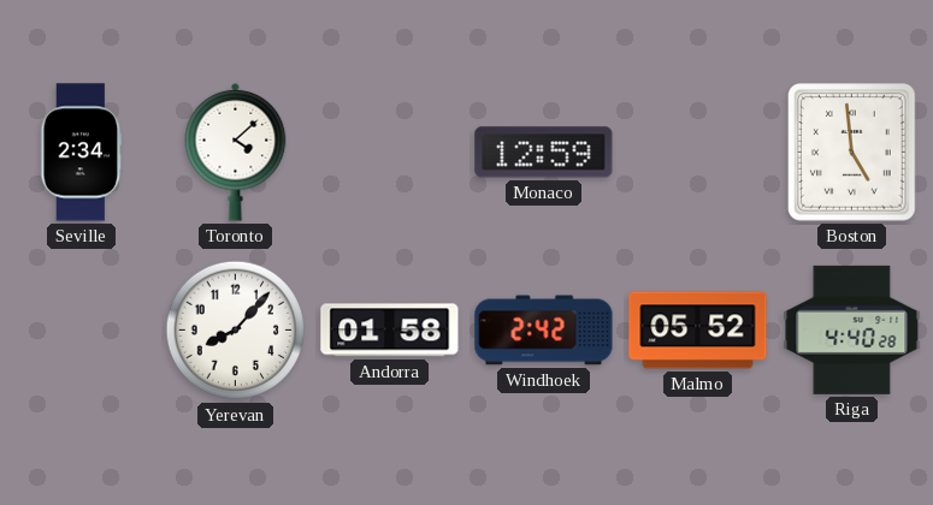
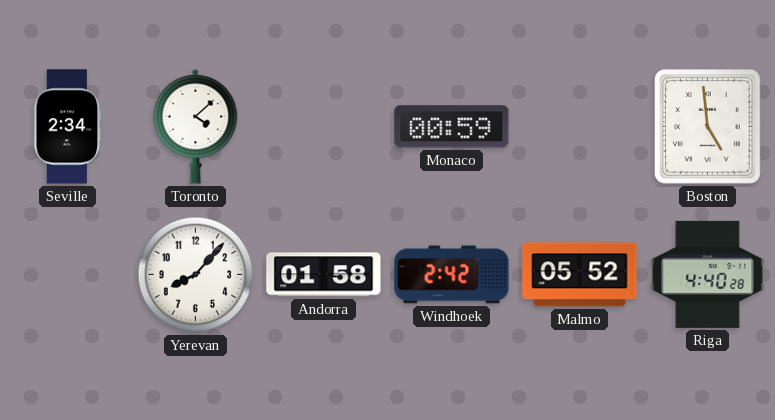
Monaco: 12:59 -> 00:59
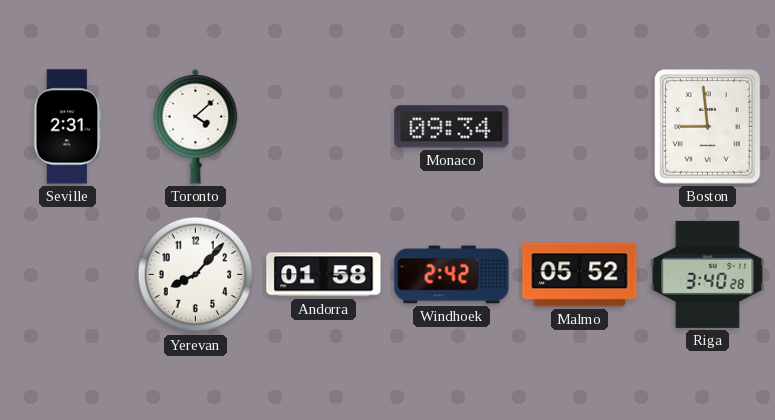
Seville: 2:34 -> 2:31
Monaco: 00:59 -> 09:34
Boston: 4:59 -> 8:59
Riga: 4:40 -> 3:40
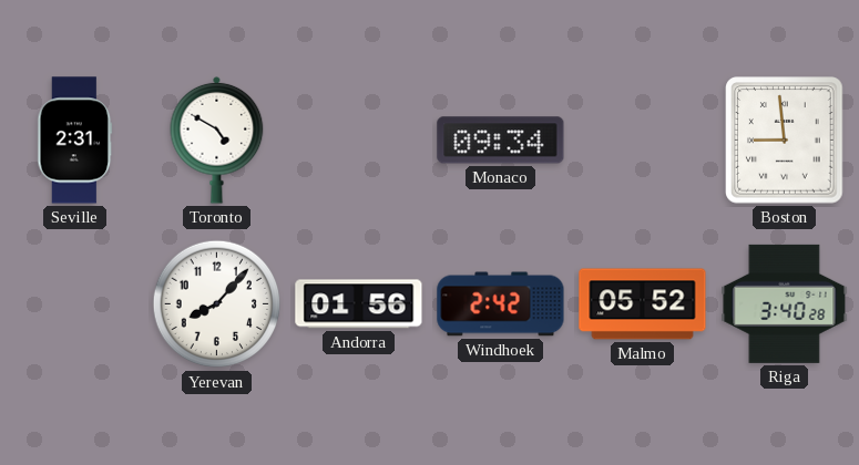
Toronto: 4:08 -> 4:50
Andorra: 01:58 -> 01:56
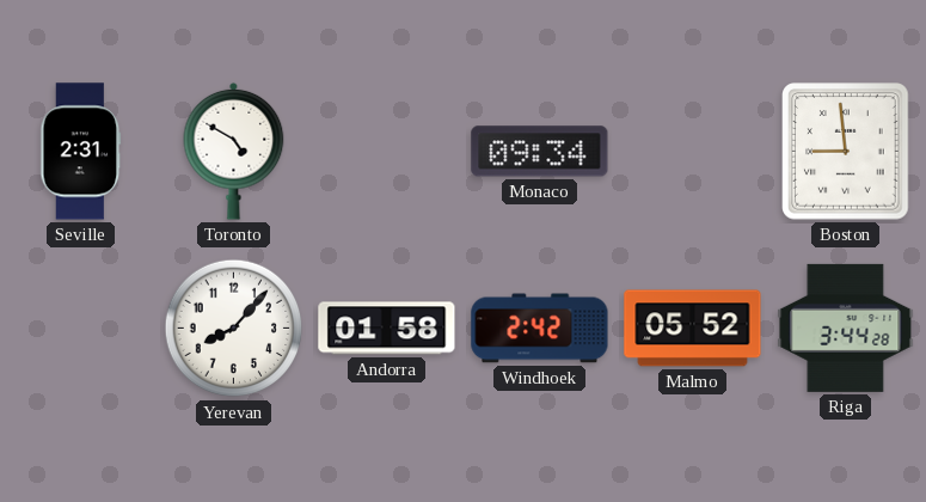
Andorra: 01:56 -> 01:58
Riga: 3:40 -> 3:44
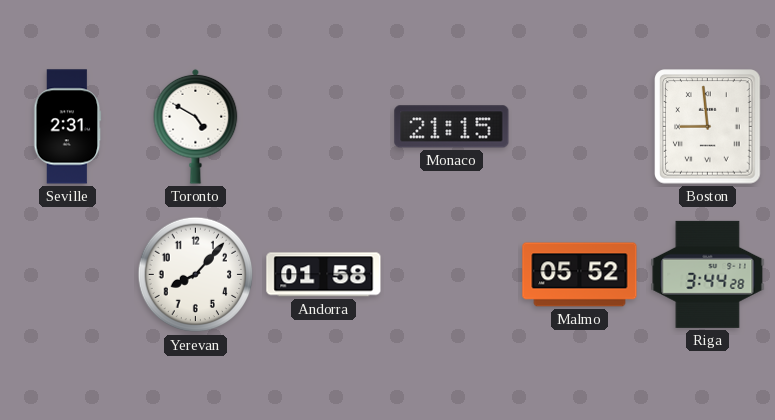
Monaco: 09:34 -> 21:15
Windhoek: 2:42 -> none
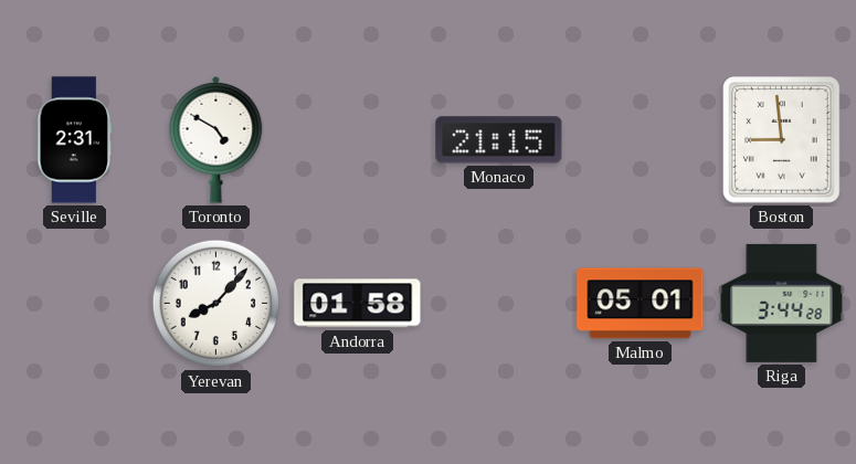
Malmo: 05:52 -> 05:01
